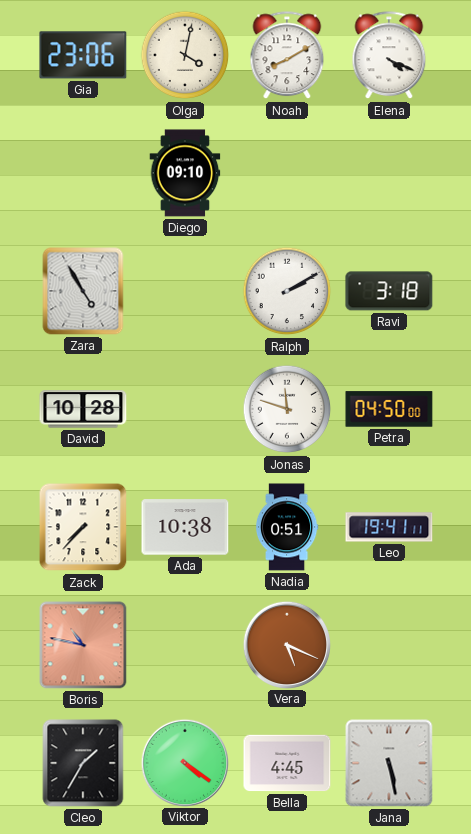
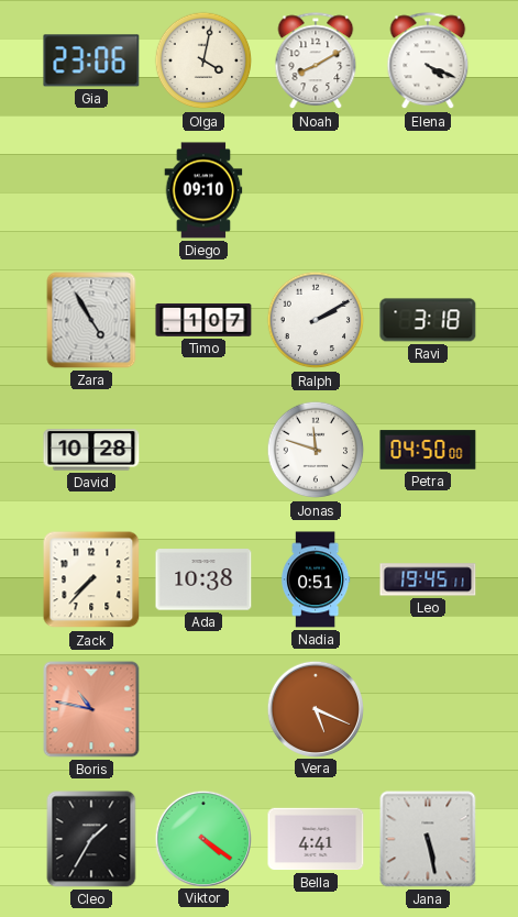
Timo: none -> 1:07
Leo: 19:41 -> 19:45
Bella: 4:45 -> 4:41
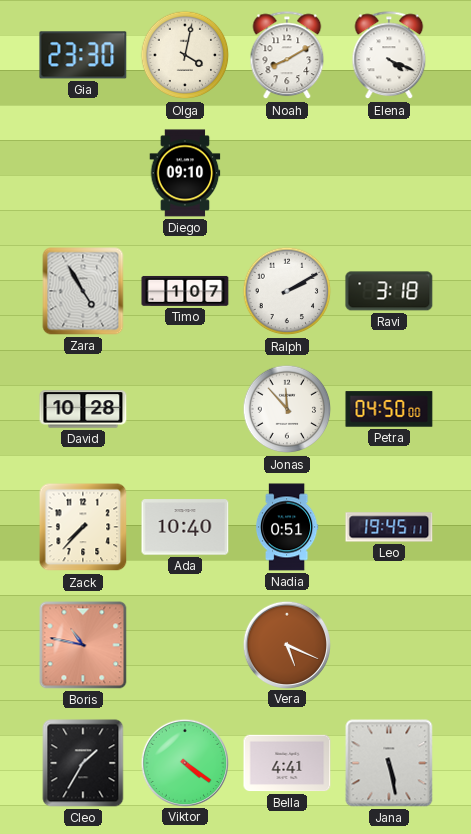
Gia: 23:06 -> 23:30
Jonas: 11:48 -> 11:53
Ada: 10:38 -> 10:40
